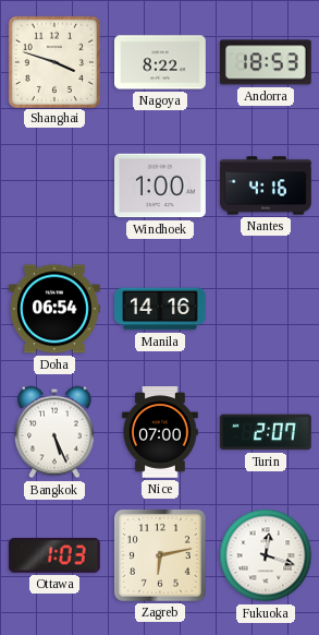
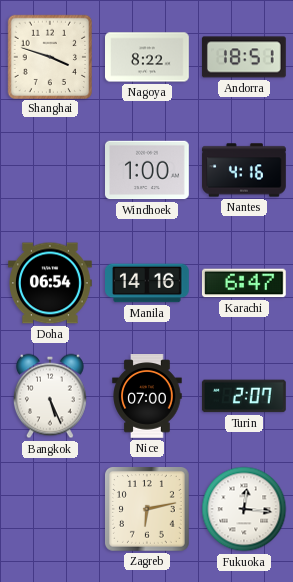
Andorra: 18:53 -> 18:51
Karachi: none -> 6:47
Ottawa: 1:03 -> none
Fukuoka: 12:18 -> 12:16
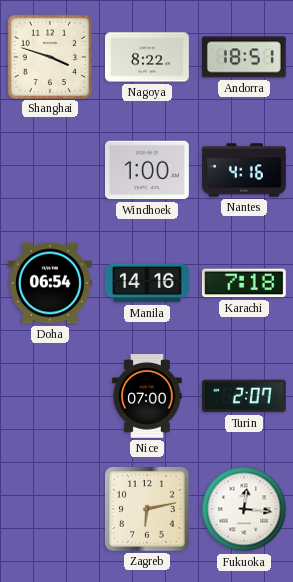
Karachi: 6:47 -> 7:18
Bangkok: 5:26 -> none
